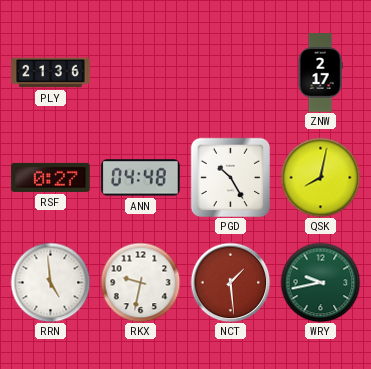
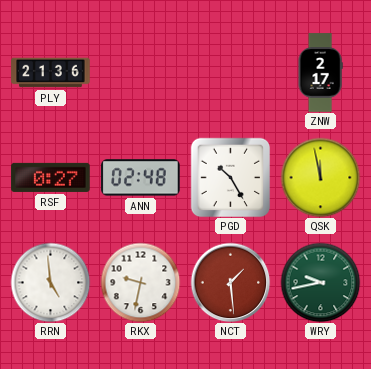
ANN: 04:48 -> 02:48
QSK: 8:02 -> 11:58
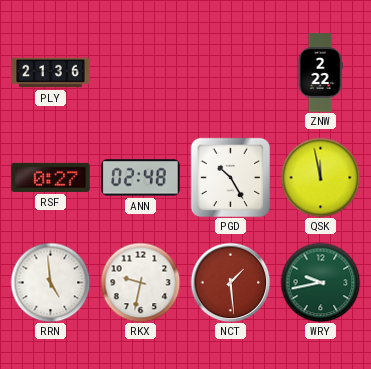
ZNW: 2:17 -> 2:22
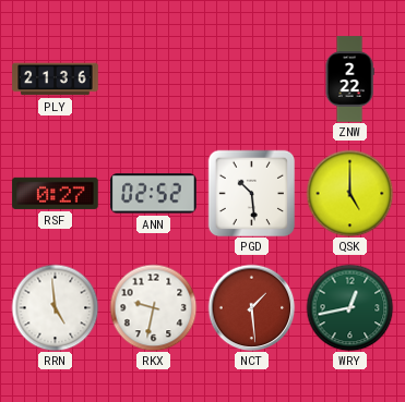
ANN: 02:48 -> 02:52
PGD: 10:25 -> 10:29
QSK: 11:58 -> 5:00
WRY: 9:43 -> 12:43
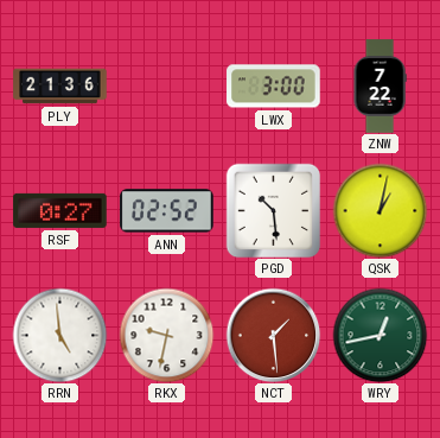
LWX: none -> 3:00
ZNW: 2:22 -> 7:22
QSK: 5:00 -> 1:02
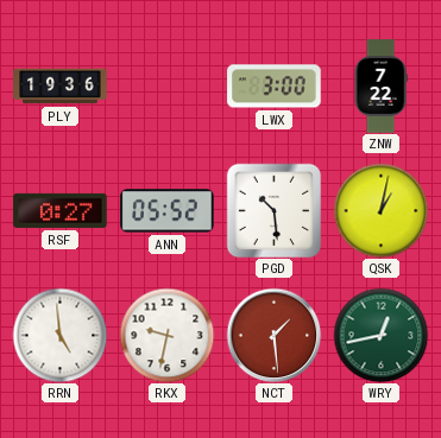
PLY: 21:36 -> 19:36
ANN: 02:52 -> 05:52
